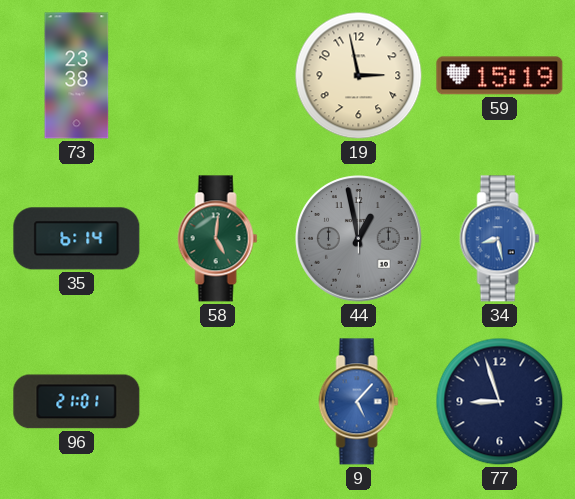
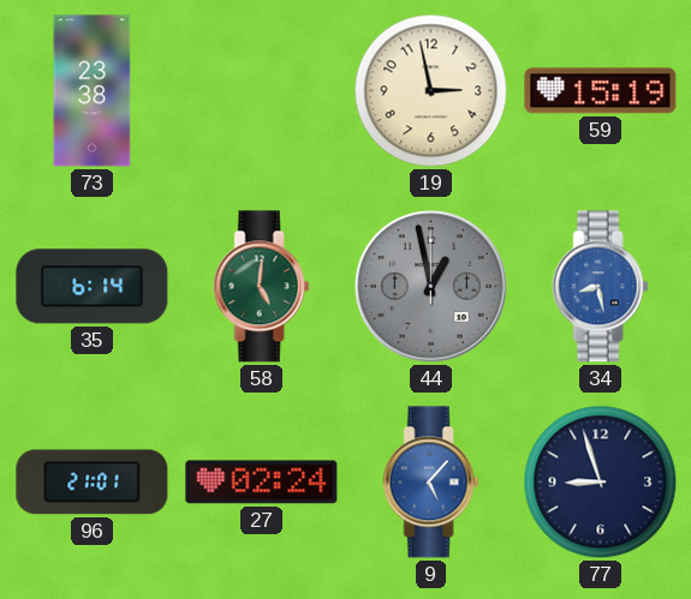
27: none -> 02:24
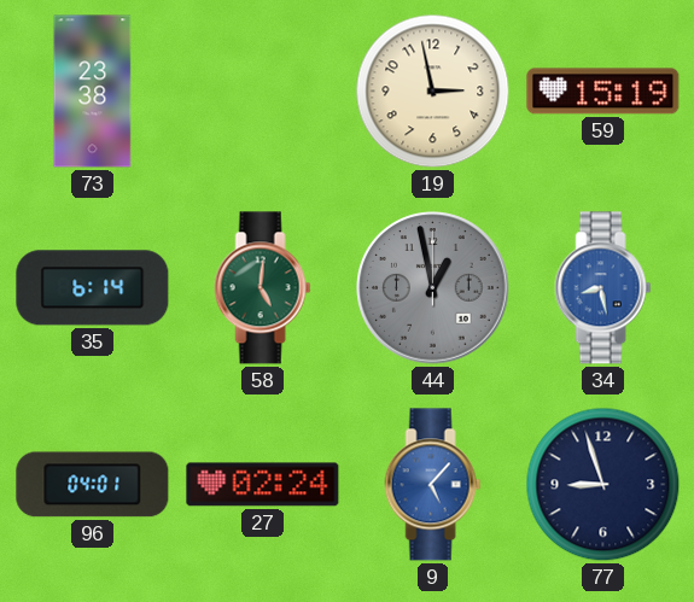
96: 21:01 -> 04:01
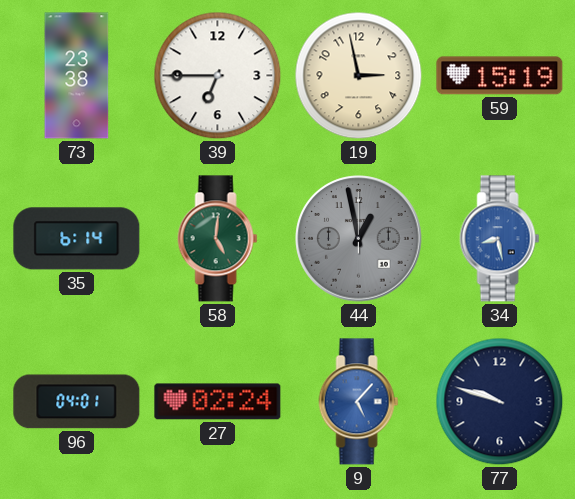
39: none -> 6:45
77: 8:57 -> 9:48
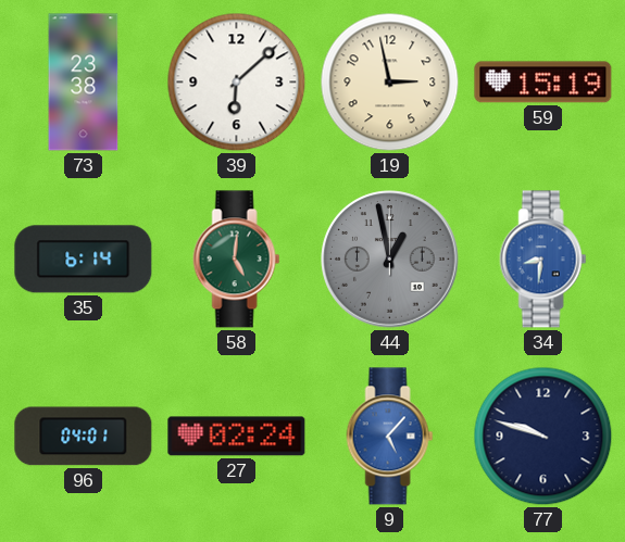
39: 6:45 -> 6:08
34: 8:28 -> 8:31
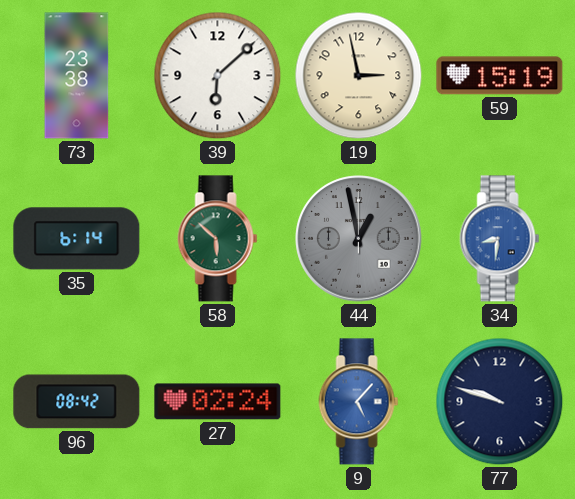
58: 5:01 -> 5:52
96: 04:01 -> 08:42
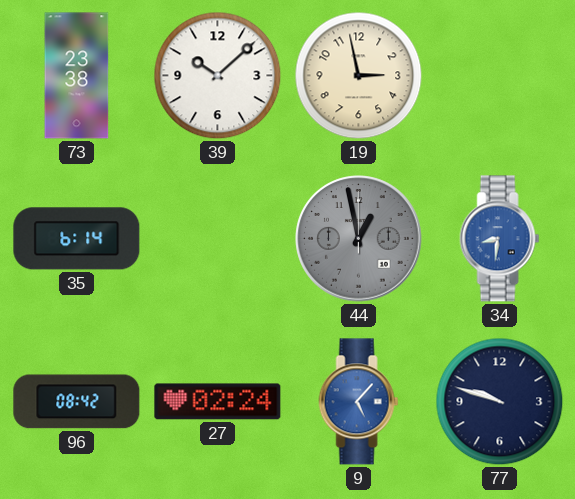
39: 6:08 -> 10:08
59: 15:19 -> none
58: 5:52 -> none
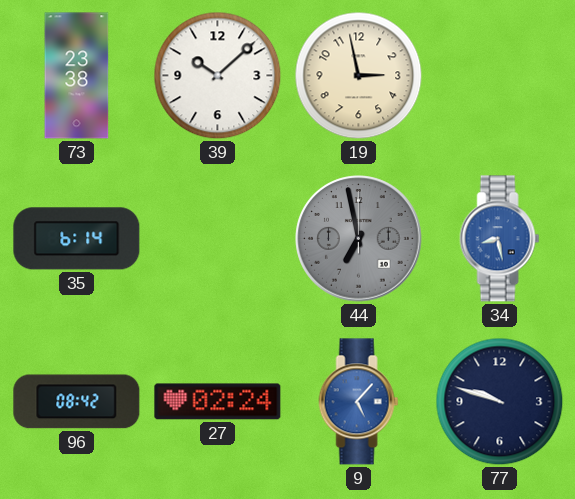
44: 12:58 -> 6:58
34: 8:31 -> 8:28
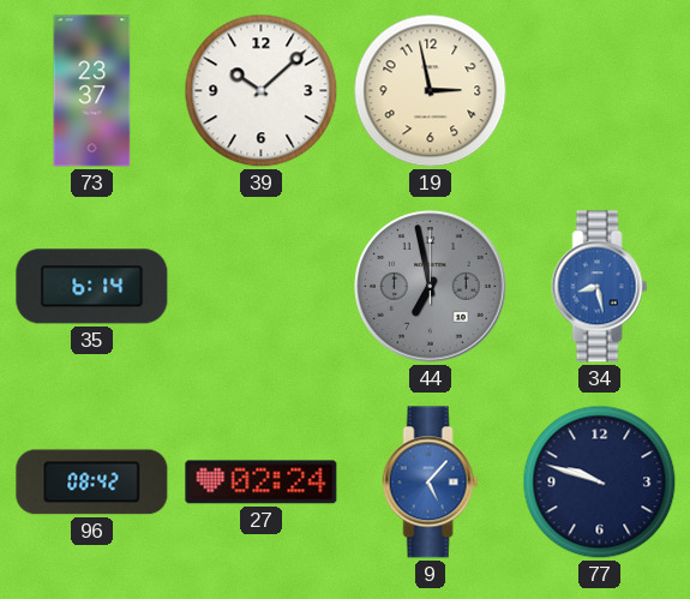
73: 23:38 -> 23:37
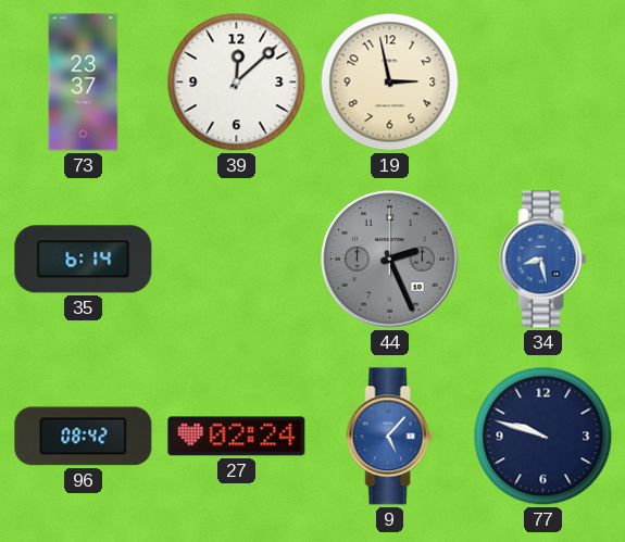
39: 10:08 -> 12:08
44: 6:58 -> 2:26
